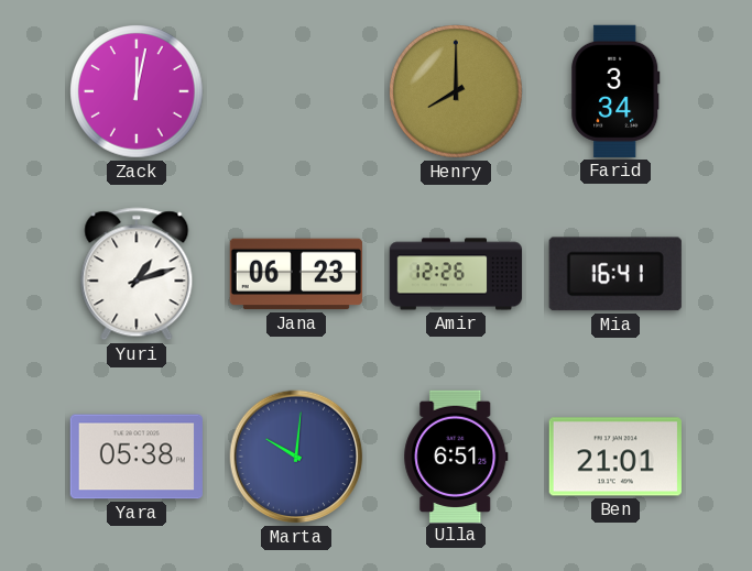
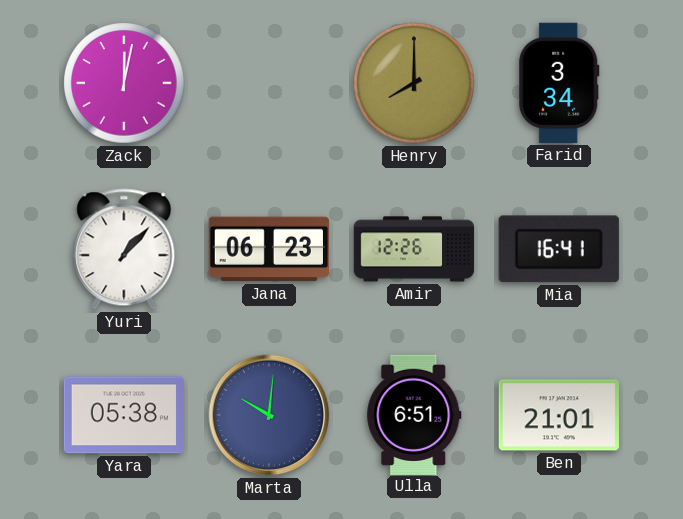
Yuri: 1:12 -> 1:07
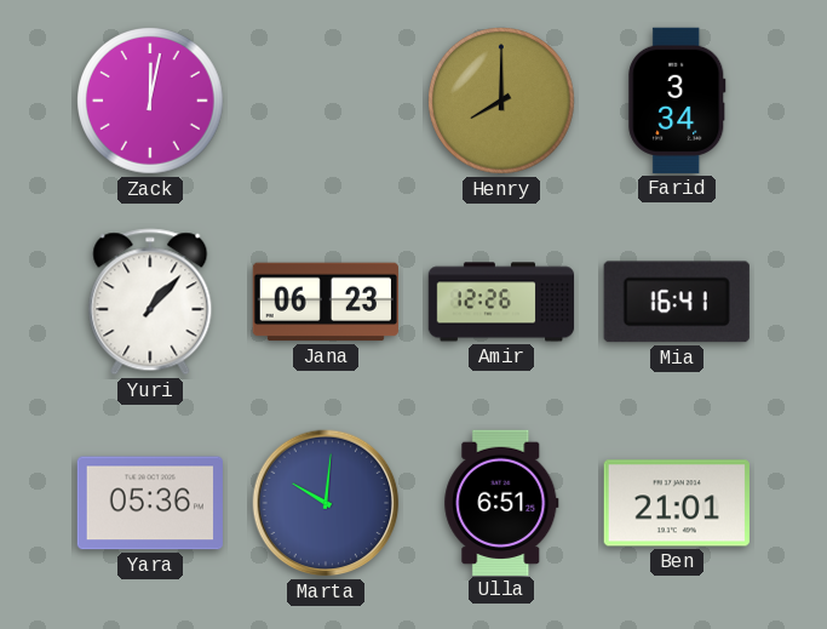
Yara: 05:38 -> 05:36
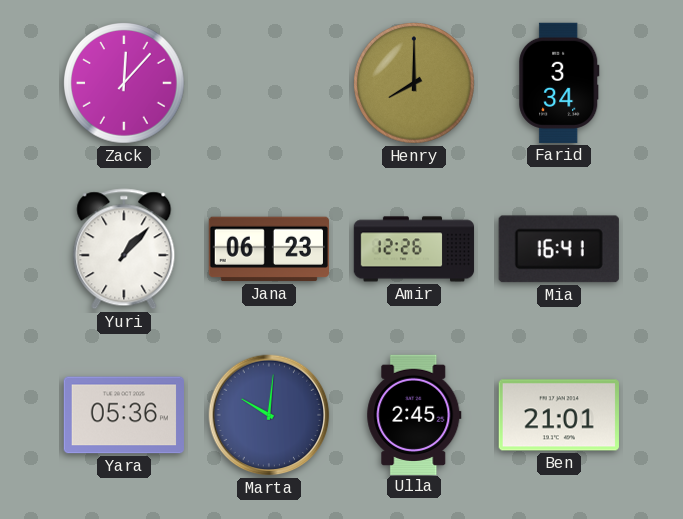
Zack: 12:02 -> 12:07
Ulla: 6:51 -> 2:45
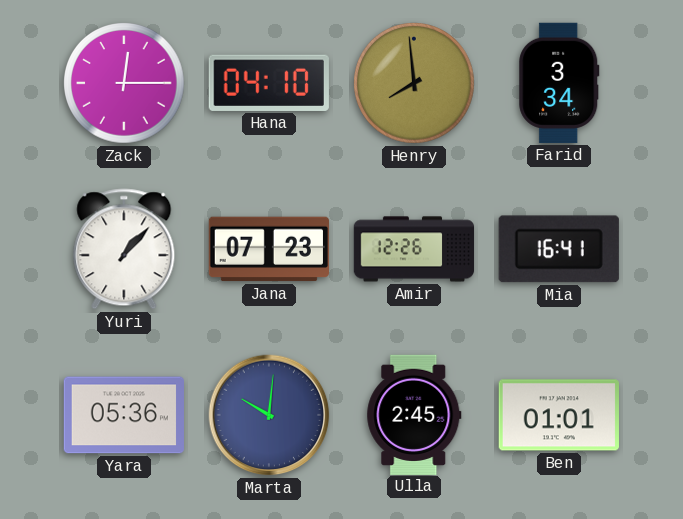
Zack: 12:07 -> 12:15
Hana: none -> 04:10
Henry: 8:00 -> 7:59
Jana: 06:23 -> 07:23
Ben: 21:01 -> 01:01
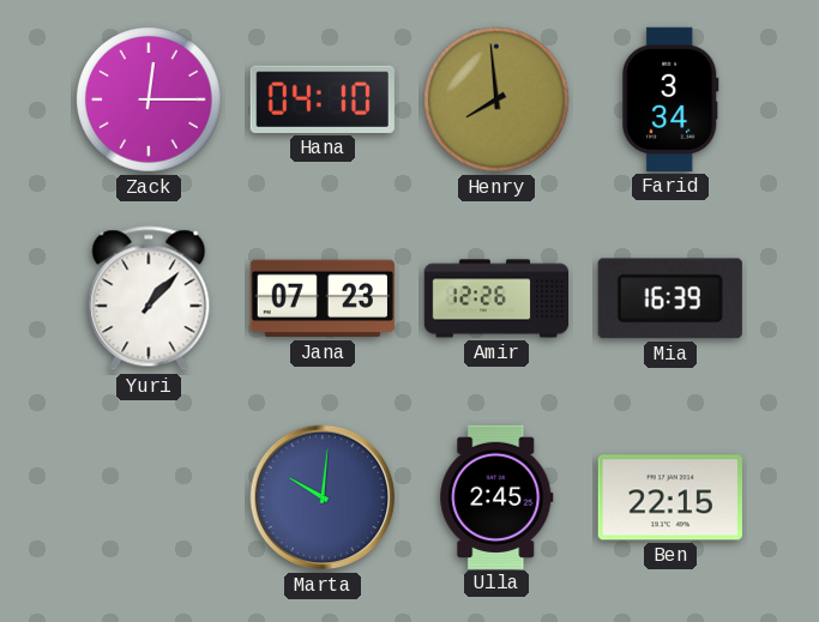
Mia: 16:41 -> 16:39
Yara: 05:36 -> none
Ben: 01:01 -> 22:15
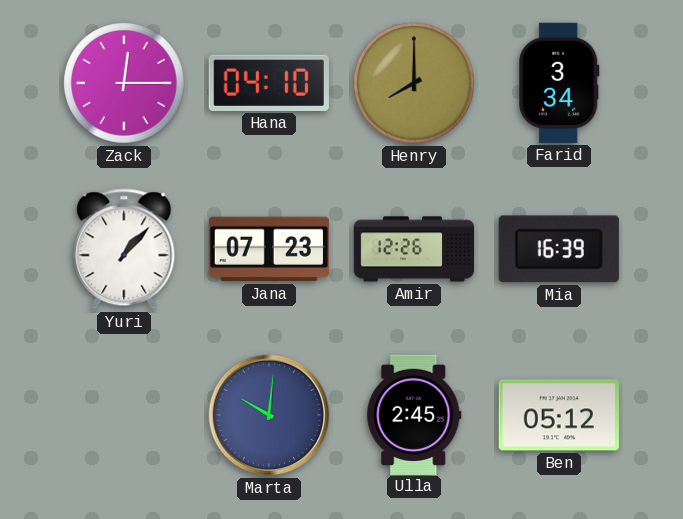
Henry: 7:59 -> 8:00
Ben: 22:15 -> 05:12
